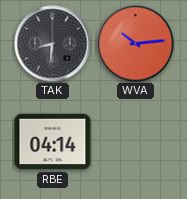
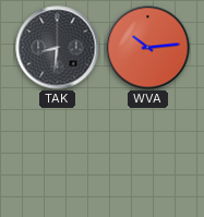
RBE: 04:14 -> none
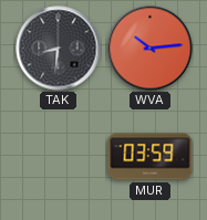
MUR: none -> 03:59
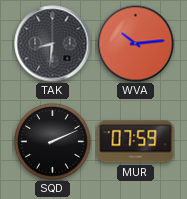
SQD: none -> 2:11
MUR: 03:59 -> 07:59
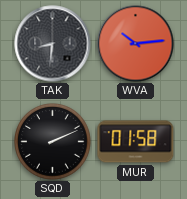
MUR: 07:59 -> 01:58
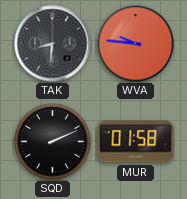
WVA: 10:14 -> 9:46
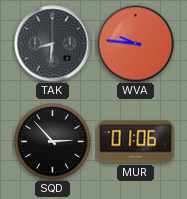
SQD: 2:11 -> 2:53
MUR: 01:58 -> 01:06
